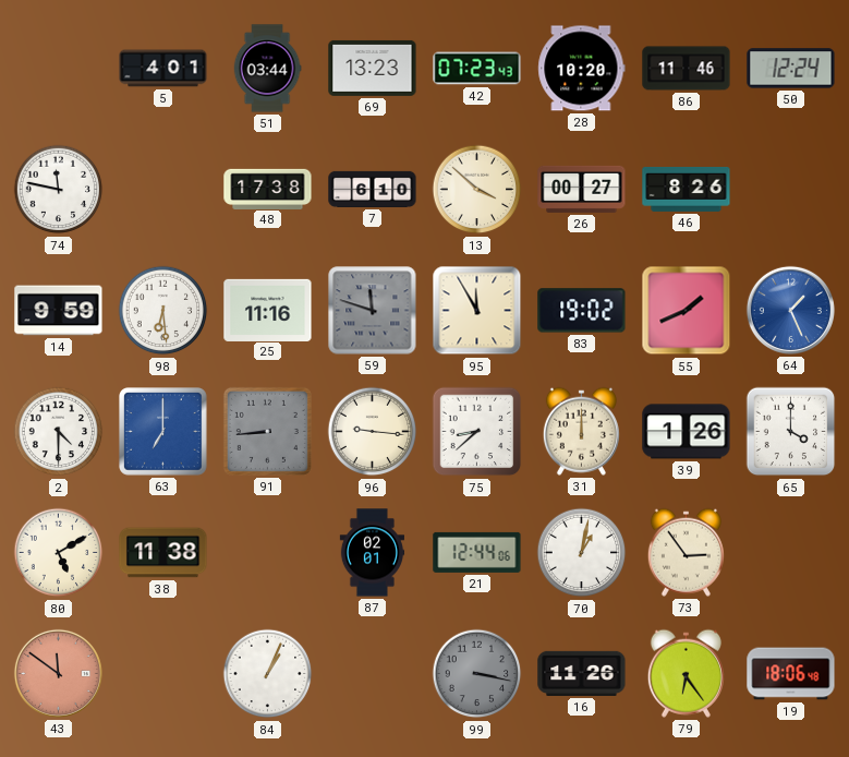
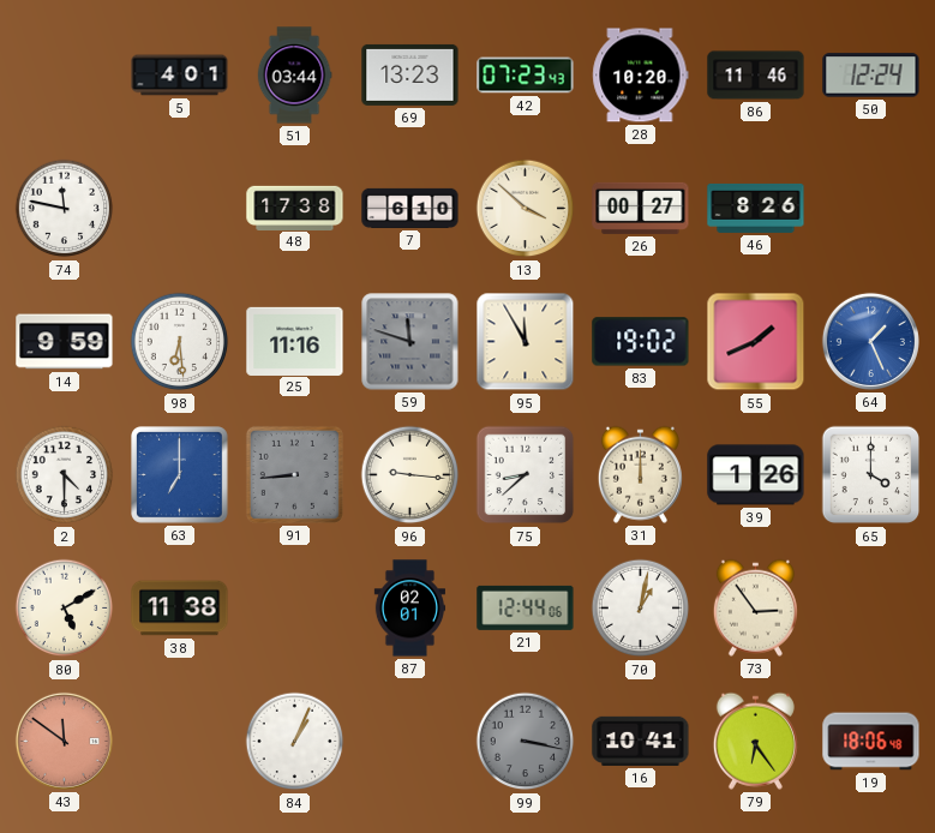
16: 11:26 -> 10:41
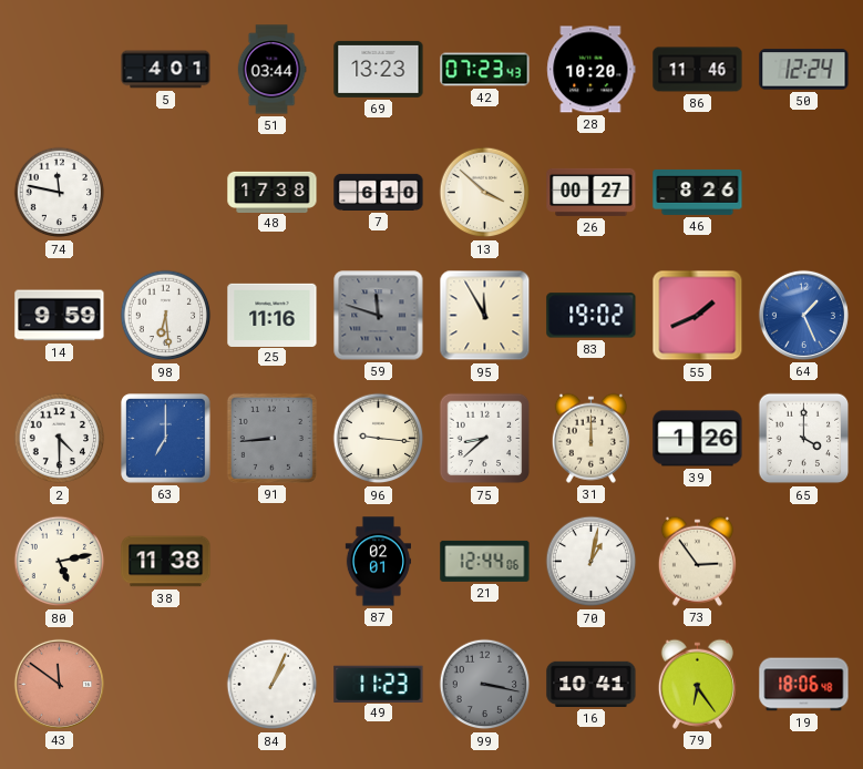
80: 5:10 -> 5:13
49: none -> 11:23
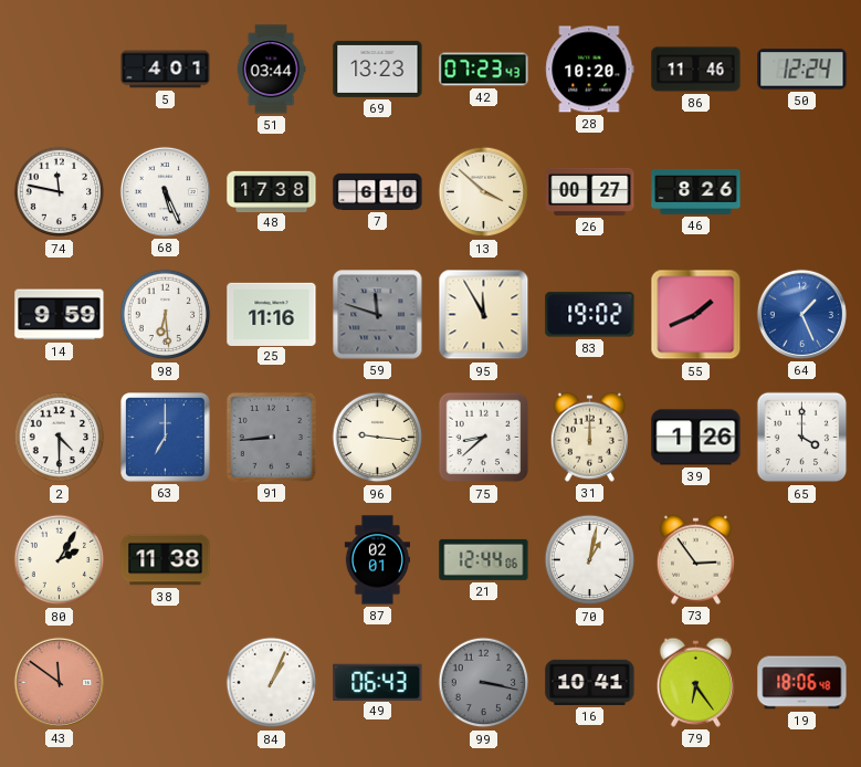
68: none -> 5:26
80: 5:13 -> 2:05
49: 11:23 -> 06:43
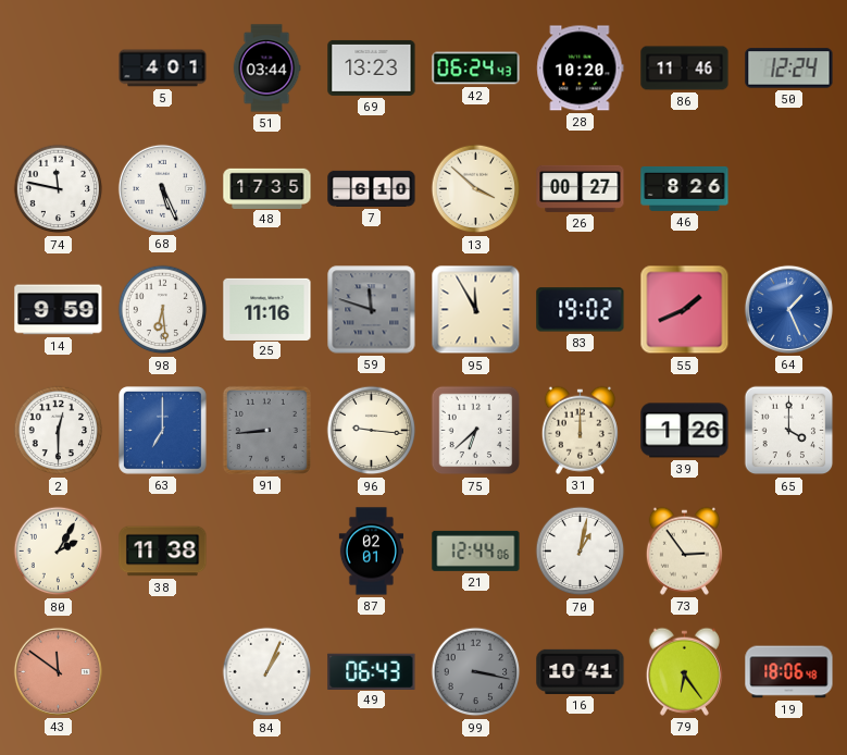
42: 07:23 -> 06:24
48: 17:38 -> 17:35
2: 4:30 -> 12:30
75: 8:38 -> 6:38
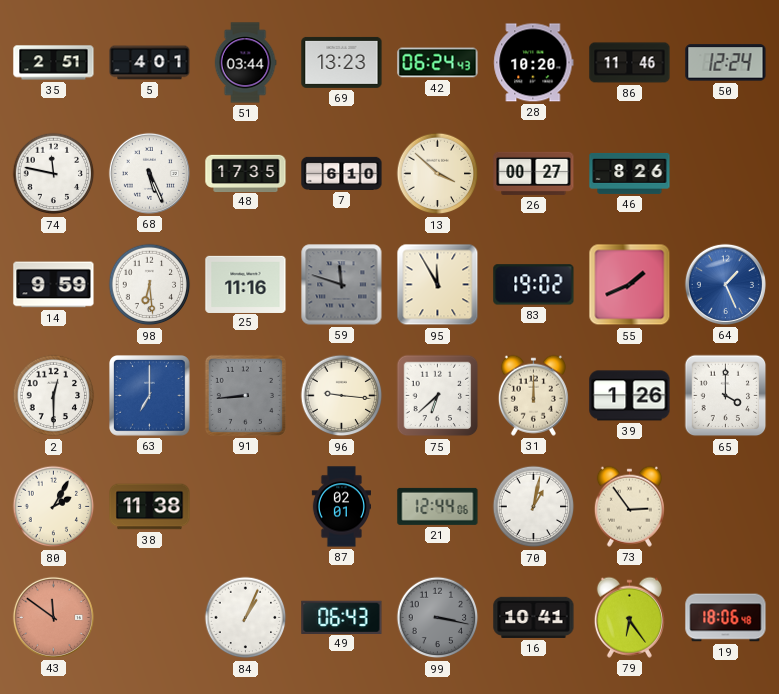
35: none -> 2:51
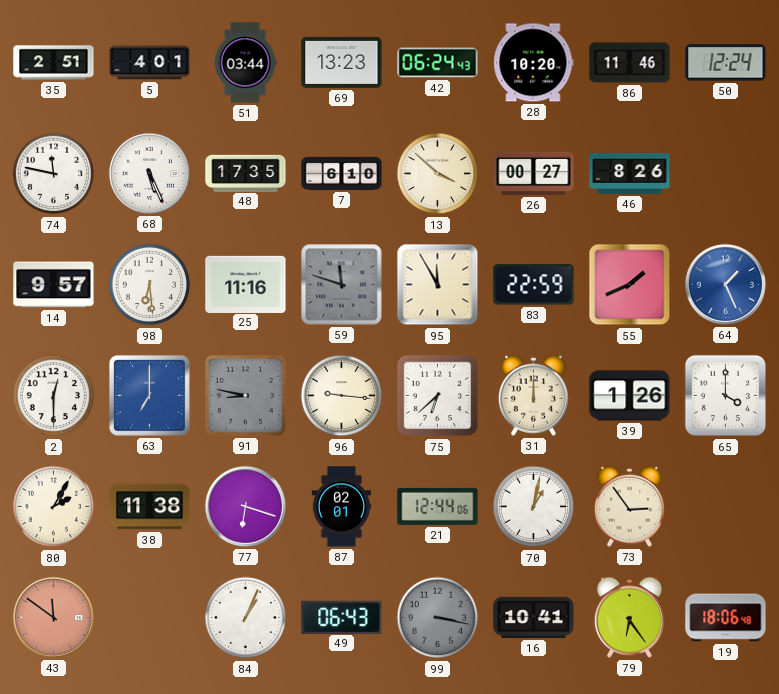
14: 9:59 -> 9:57
83: 19:02 -> 22:59
91: 8:44 -> 8:47
77: none -> 6:18
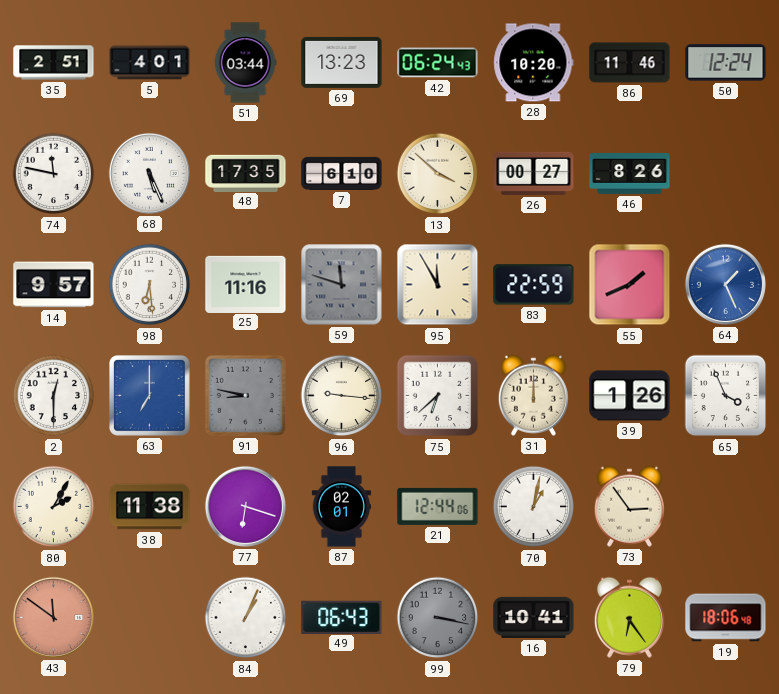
65: 4:00 -> 3:56
